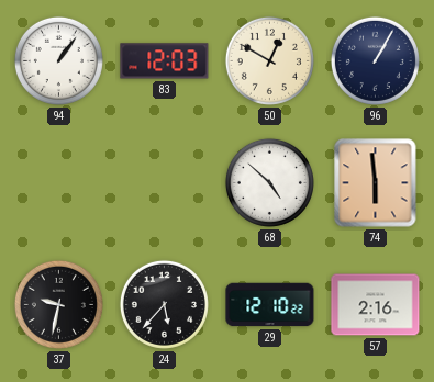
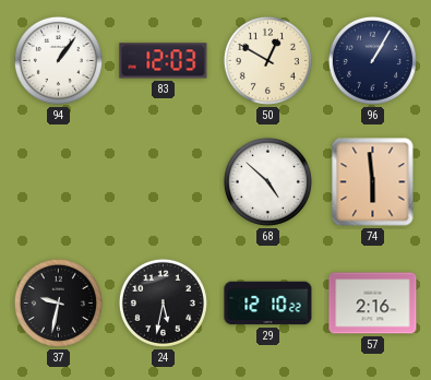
24: 5:37 -> 5:32
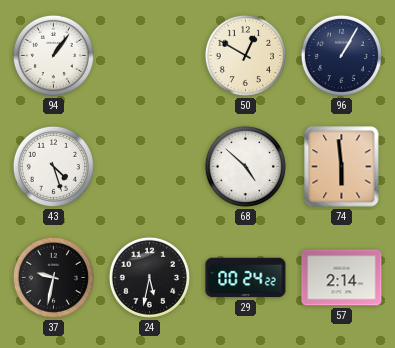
83: 12:03 -> none
43: none -> 4:27
29: 12:10 -> 00:24
57: 2:16 -> 2:14
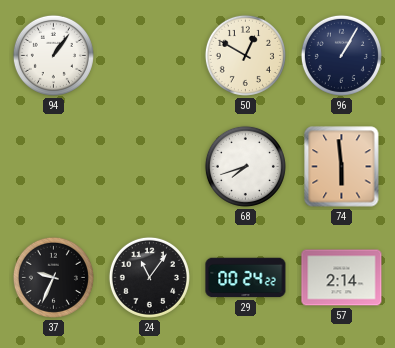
43: 4:27 -> none
68: 4:52 -> 7:42
37: 9:32 -> 9:34
24: 5:32 -> 11:06
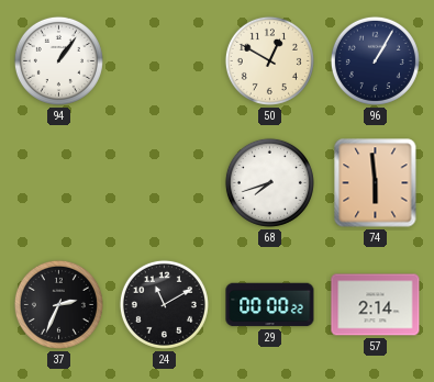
37: 9:34 -> 2:34
24: 11:06 -> 11:10
29: 00:24 -> 00:00
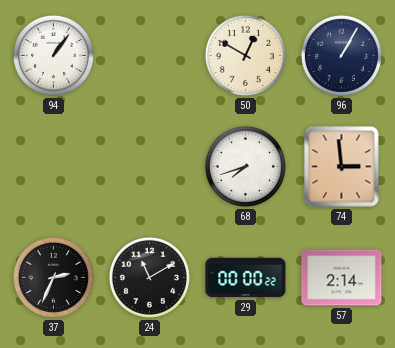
74: 5:59 -> 2:59
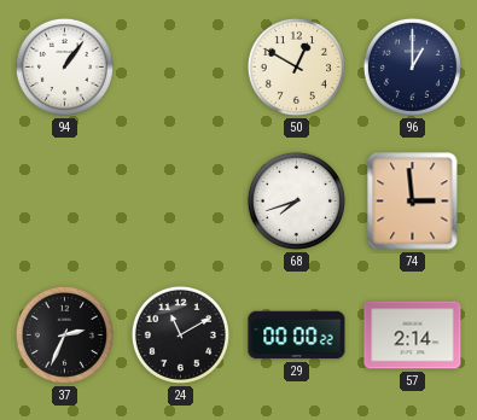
96: 1:05 -> 1:00
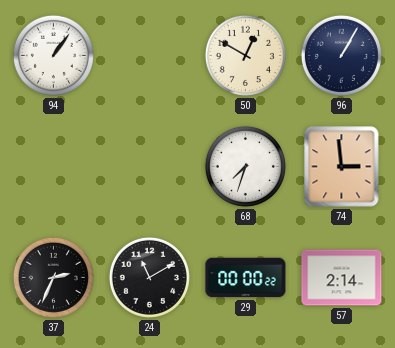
96: 1:00 -> 1:05
68: 7:42 -> 7:33
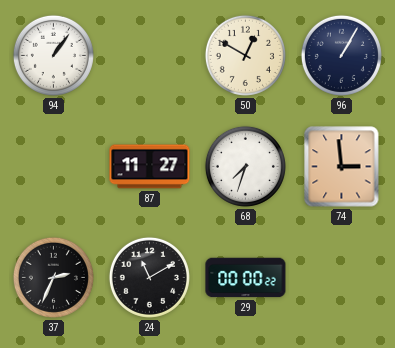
87: none -> 11:27
57: 2:14 -> none
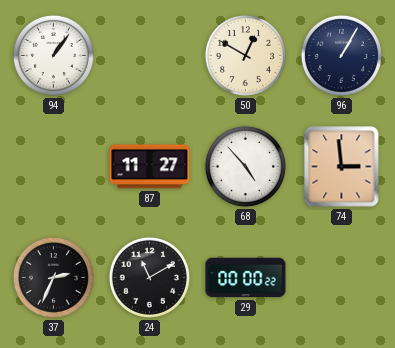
68: 7:33 -> 4:53
